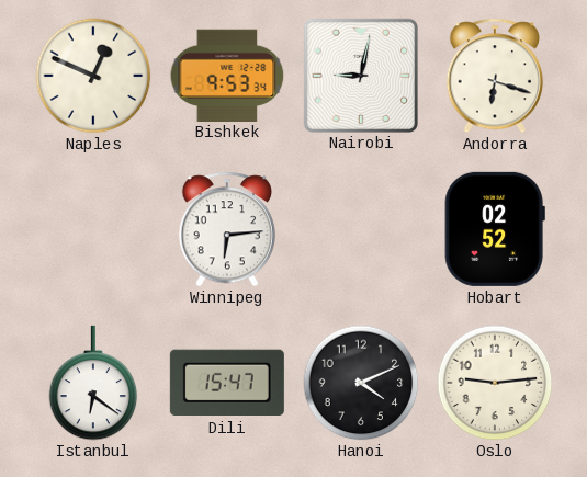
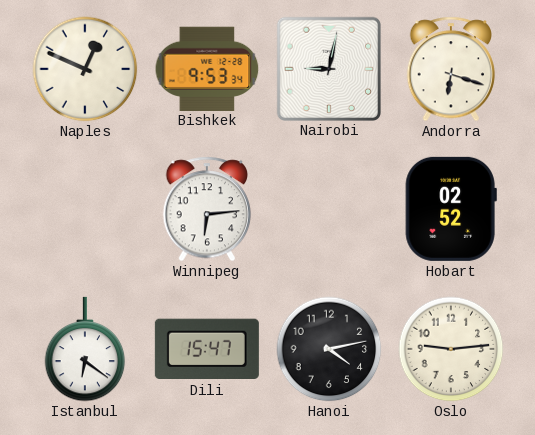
Hanoi: 4:11 -> 4:13
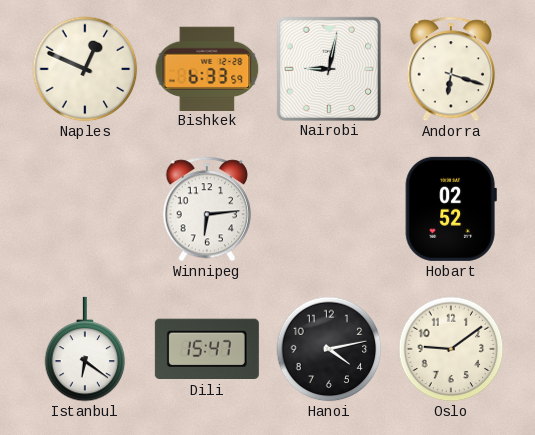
Bishkek: 9:53 -> 6:33
Oslo: 9:14 -> 9:09
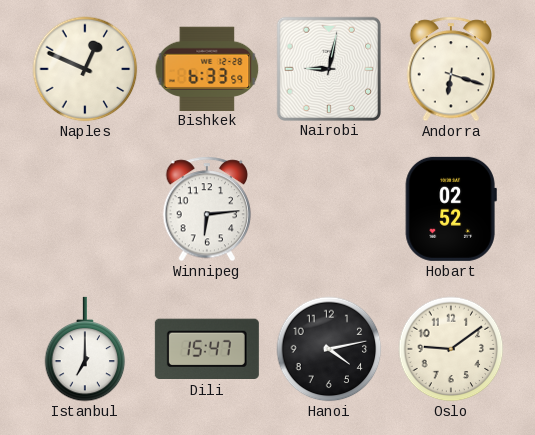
Istanbul: 6:21 -> 7:00
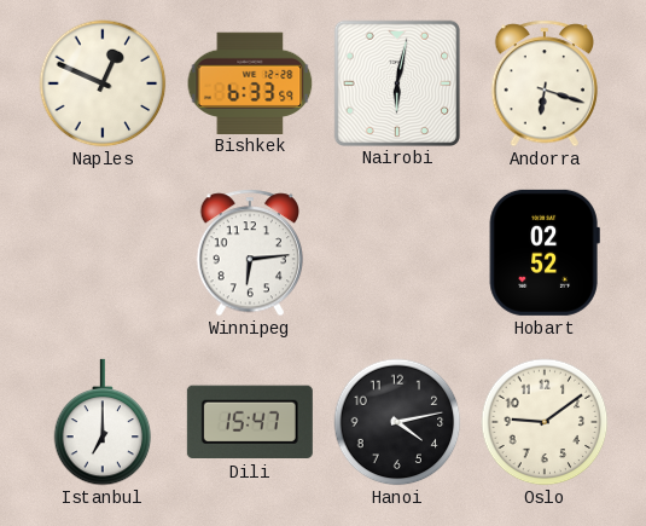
Nairobi: 9:02 -> 6:02
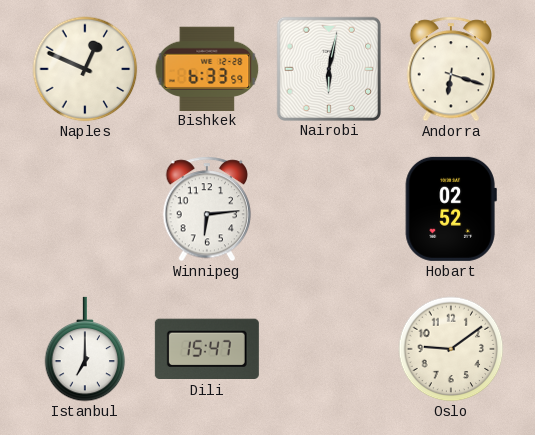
Hanoi: 4:13 -> none
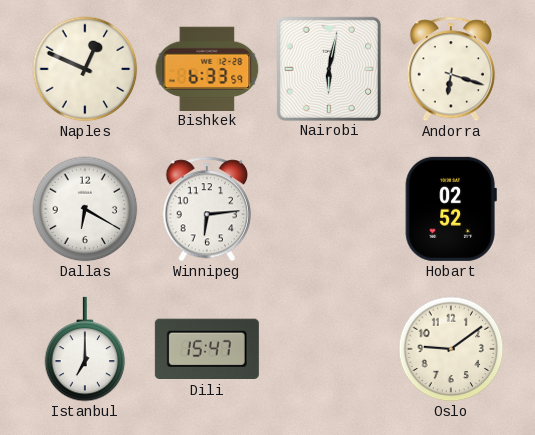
Dallas: none -> 6:20
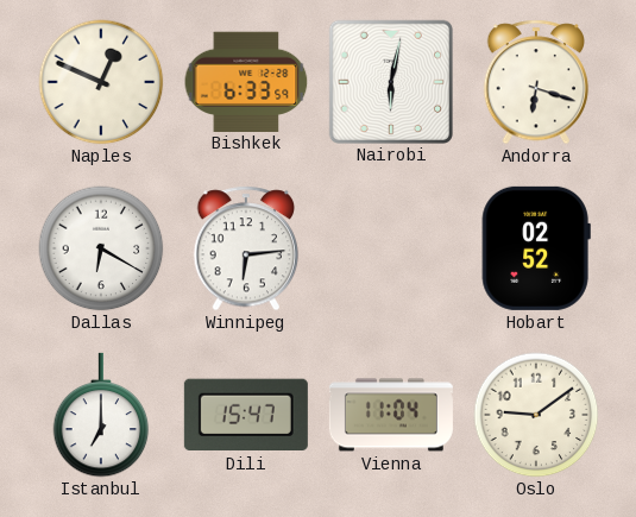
Vienna: none -> 11:04
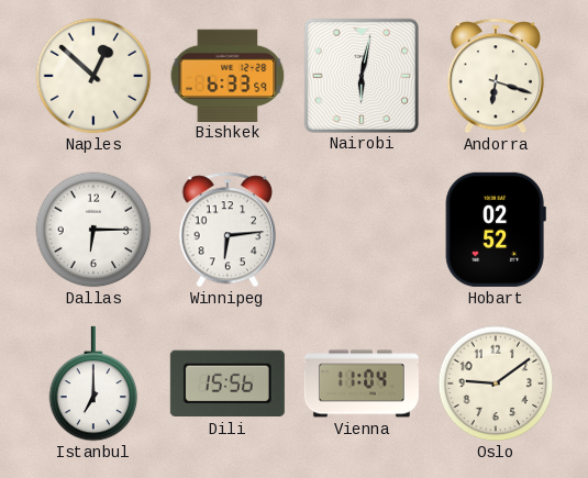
Naples: 12:49 -> 12:52
Dallas: 6:20 -> 6:15
Dili: 15:47 -> 15:56
